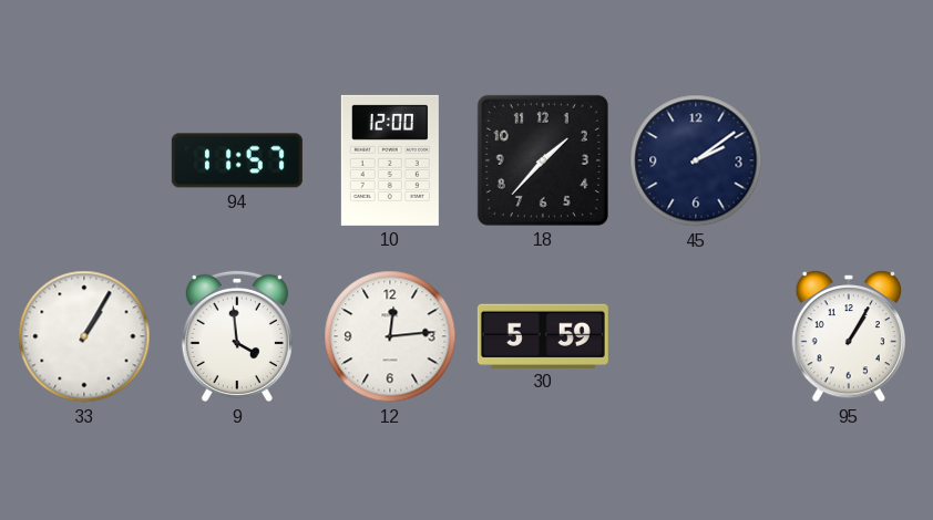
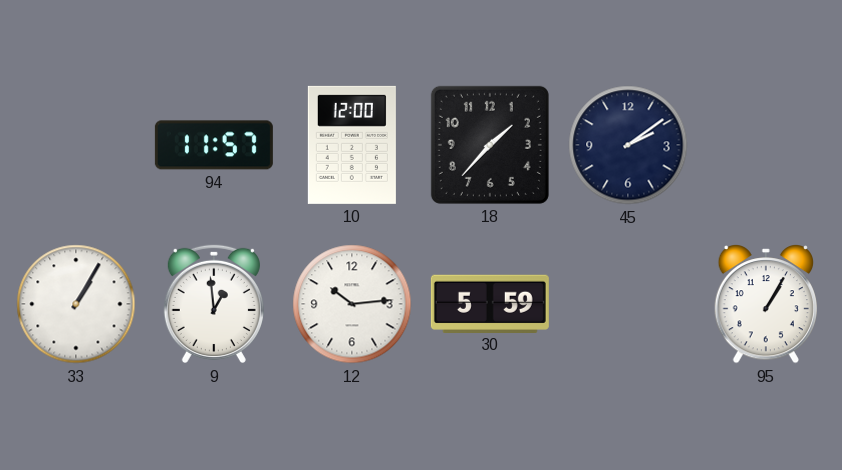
9: 3:59 -> 12:59
12: 12:14 -> 10:14
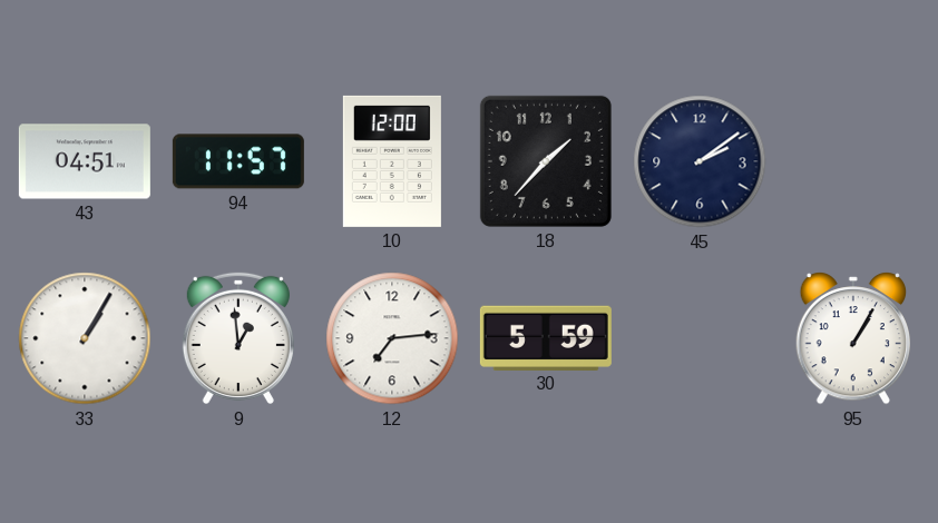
43: none -> 04:51
12: 10:14 -> 7:14
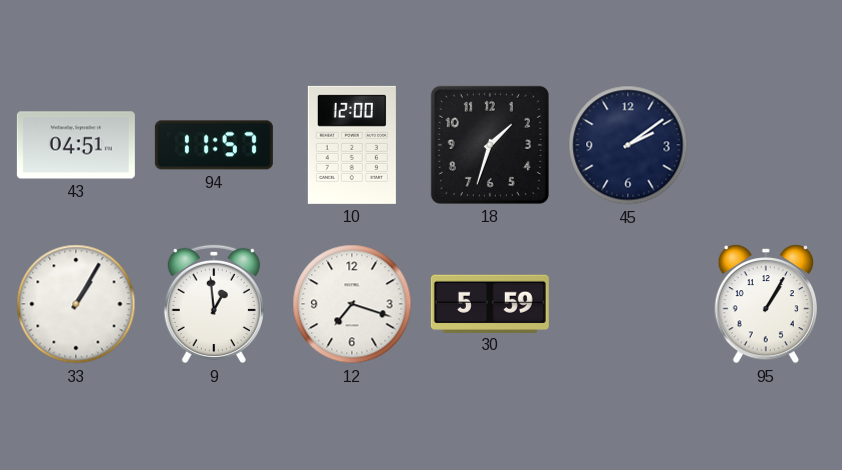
18: 1:37 -> 1:33
12: 7:14 -> 7:18
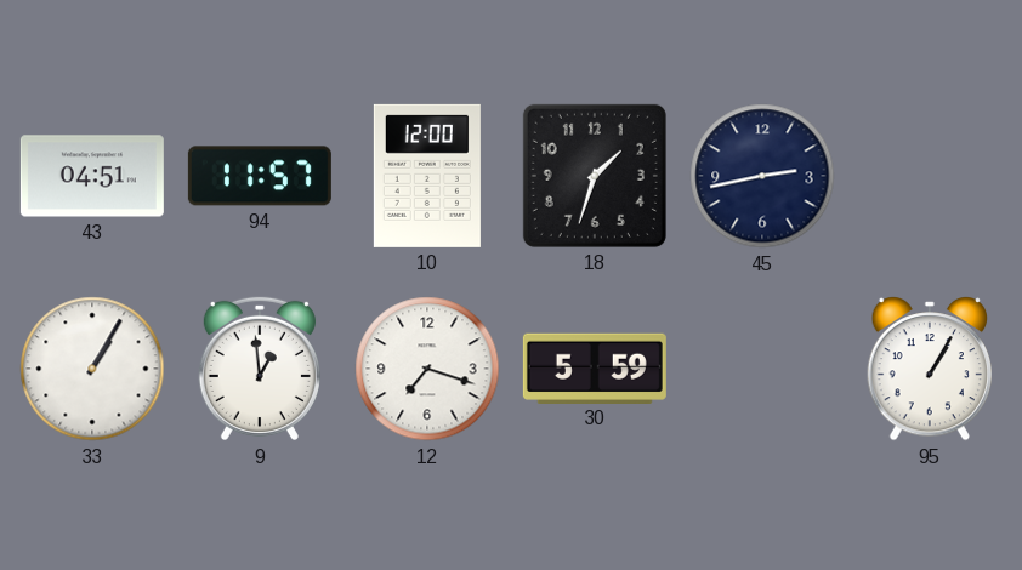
45: 2:09 -> 2:43
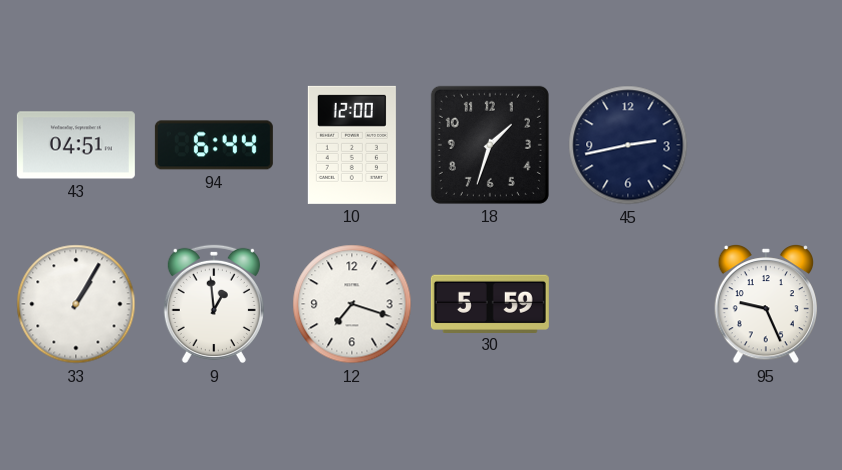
94: 11:57 -> 6:44
95: 1:05 -> 9:26
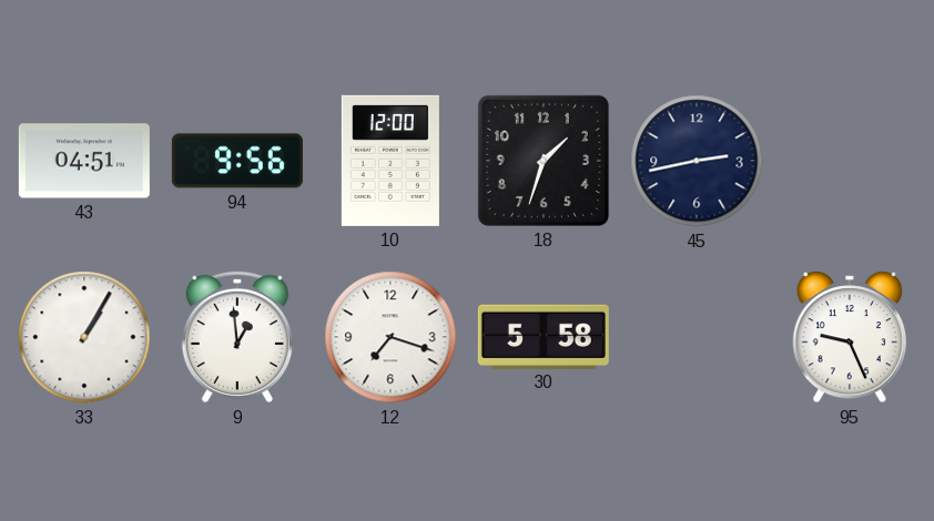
94: 6:44 -> 9:56
30: 5:59 -> 5:58
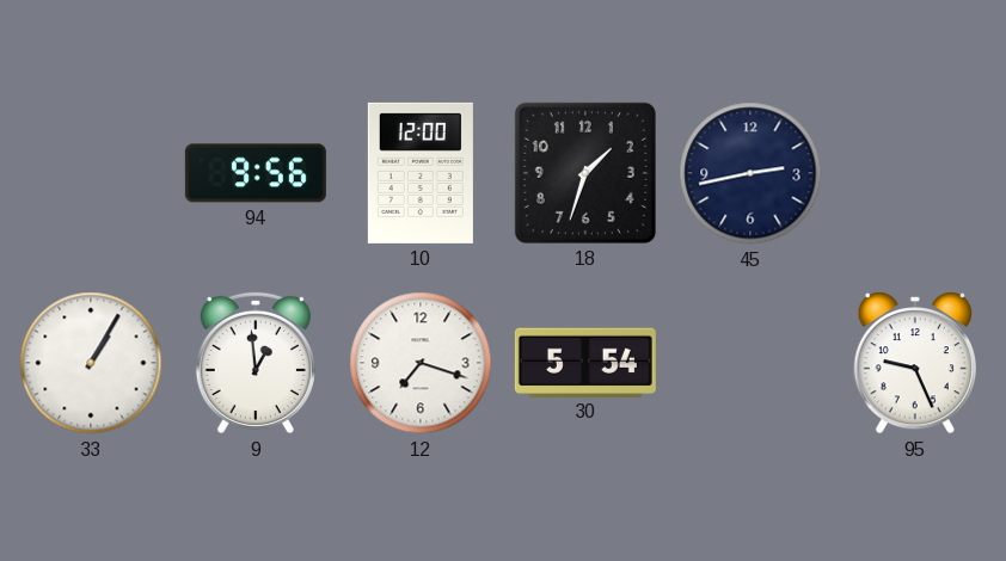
43: 04:51 -> none
30: 5:58 -> 5:54
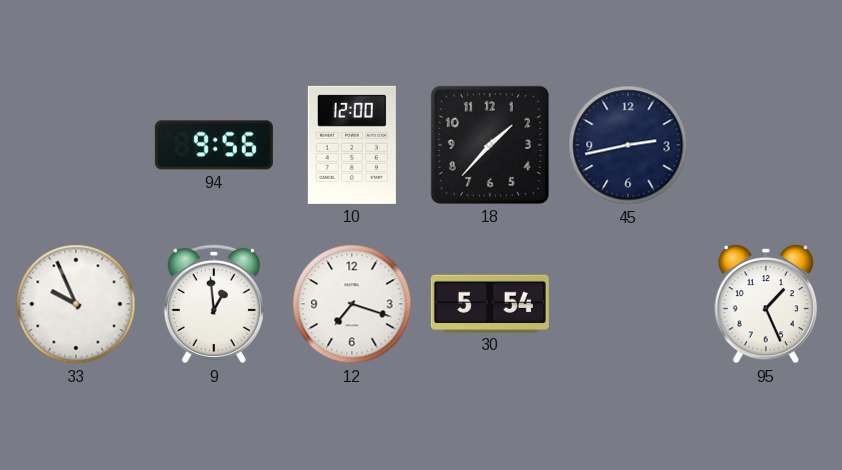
18: 1:33 -> 1:37
33: 1:05 -> 9:56
95: 9:26 -> 1:26
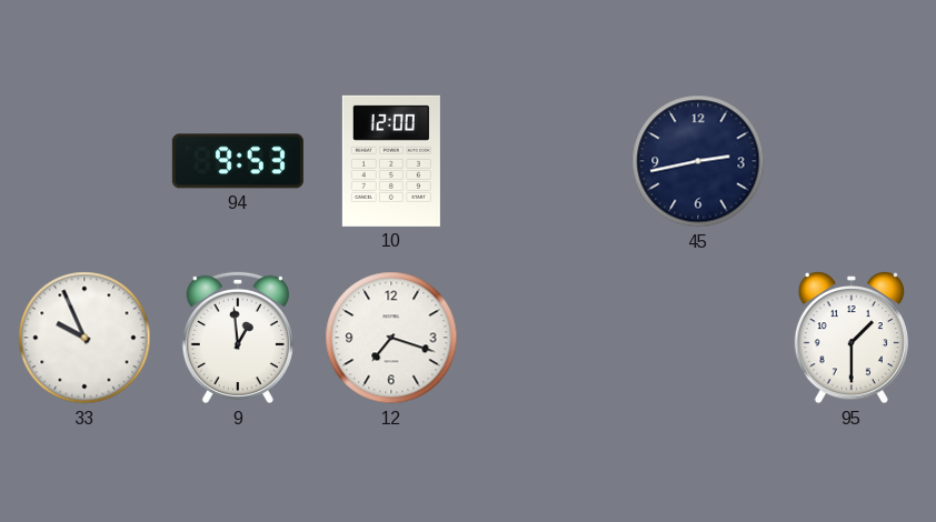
94: 9:56 -> 9:53
18: 1:37 -> none
30: 5:54 -> none
95: 1:26 -> 1:30
